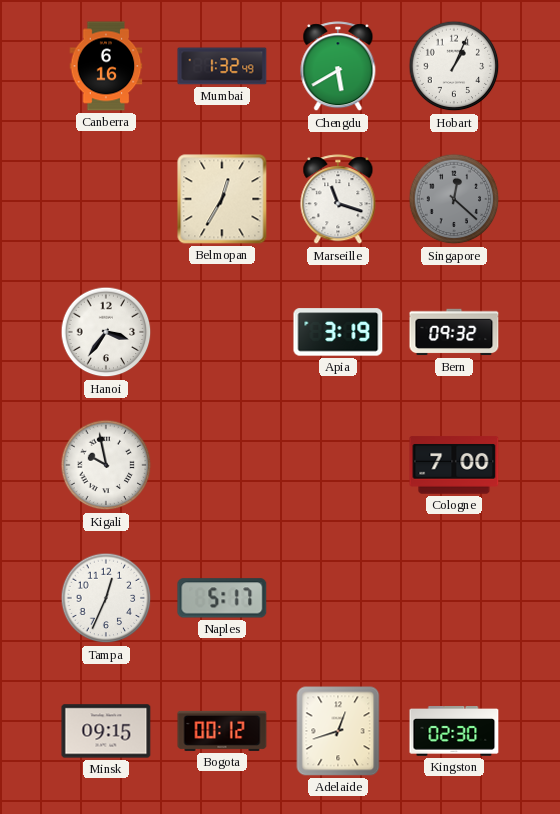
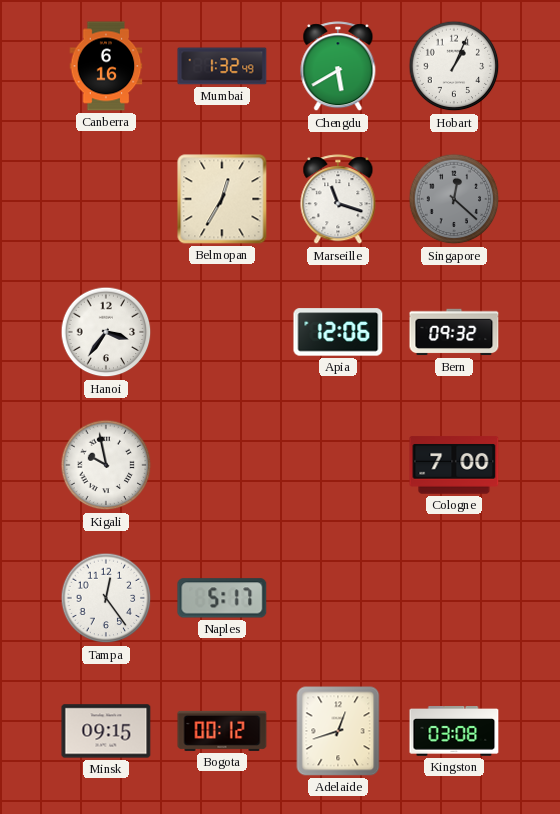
Apia: 3:19 -> 12:06
Tampa: 12:34 -> 12:24
Kingston: 02:30 -> 03:08
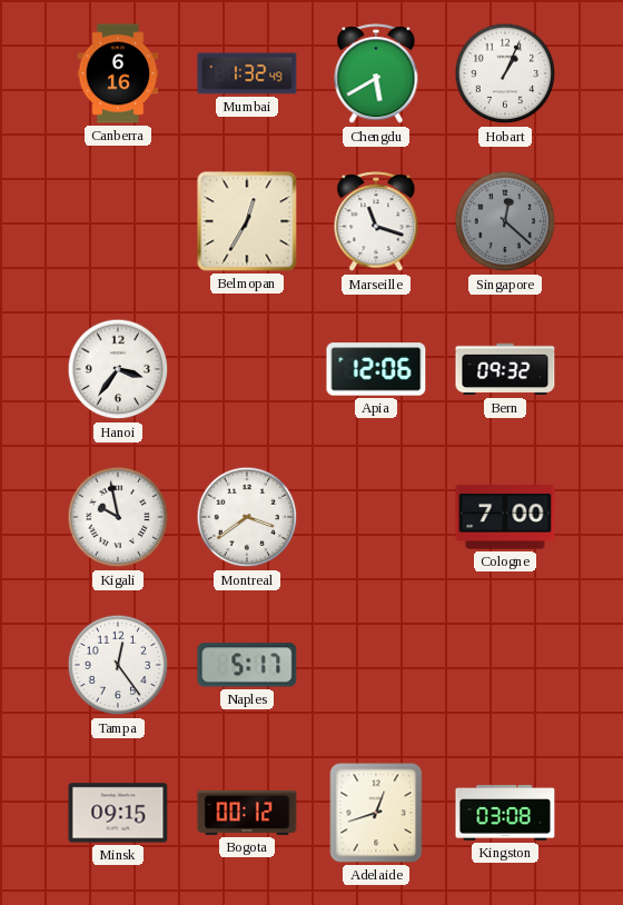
Montreal: none -> 3:39
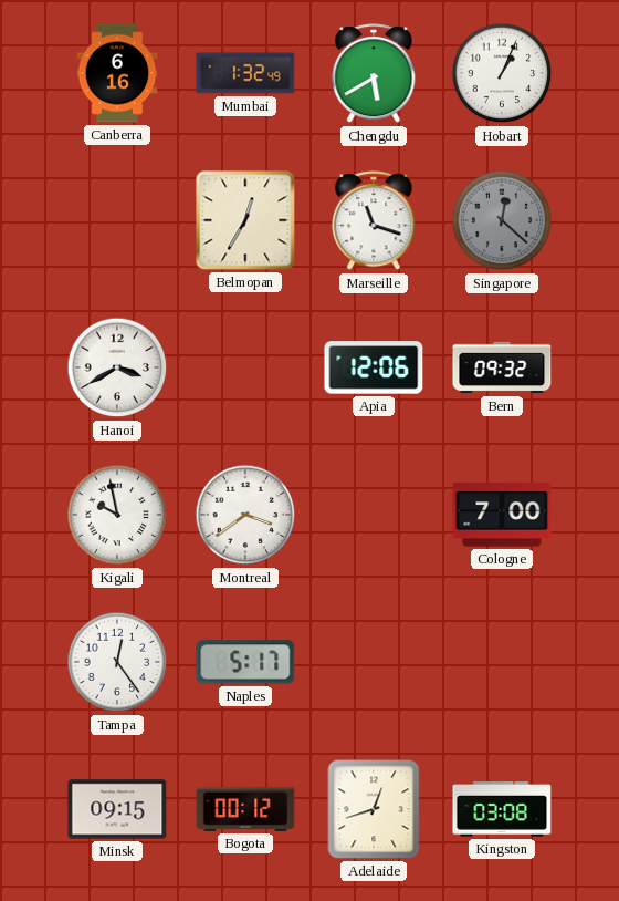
Hanoi: 3:36 -> 3:40
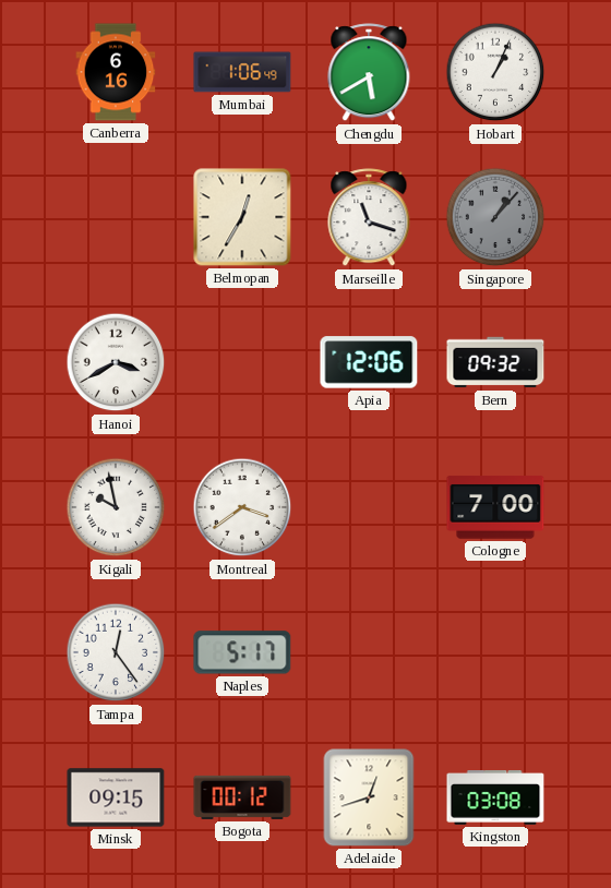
Mumbai: 1:32 -> 1:06
Singapore: 12:22 -> 1:07
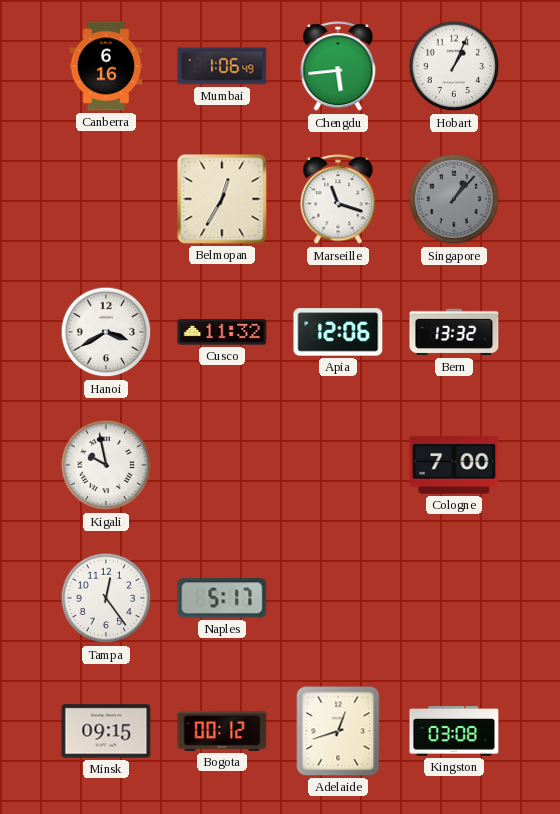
Chengdu: 5:40 -> 5:44
Cusco: none -> 11:32
Bern: 09:32 -> 13:32
Montreal: 3:39 -> none
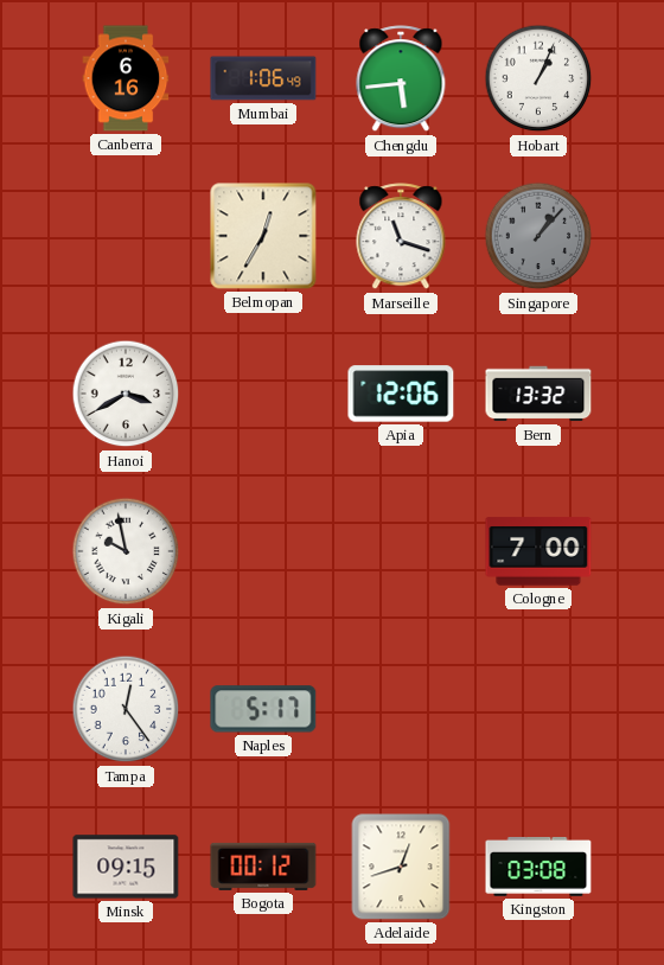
Cusco: 11:32 -> none
